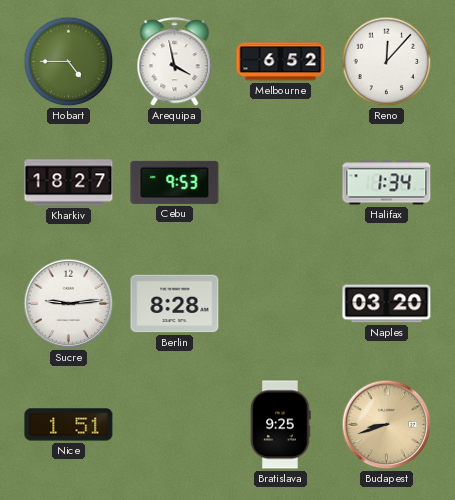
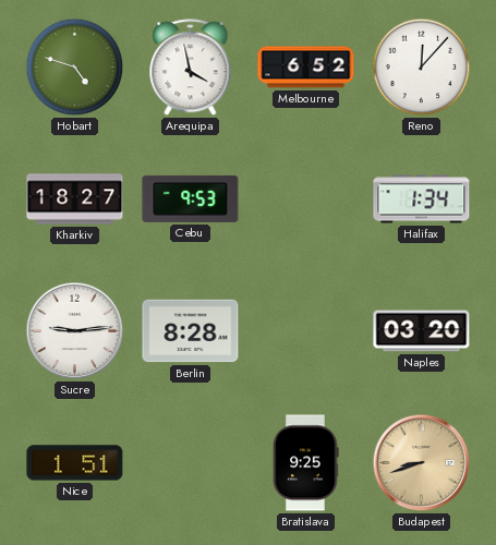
Hobart: 4:45 -> 4:48
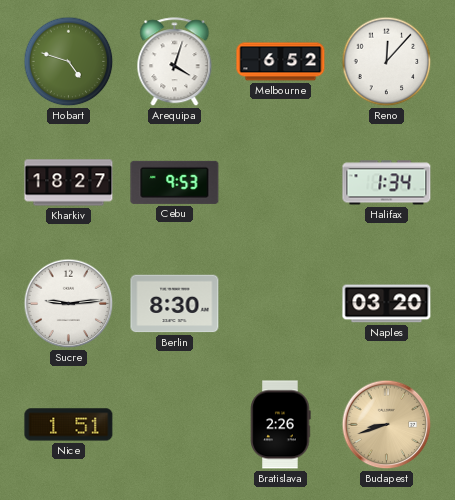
Arequipa: 3:58 -> 4:03
Berlin: 8:28 -> 8:30
Bratislava: 9:25 -> 2:26
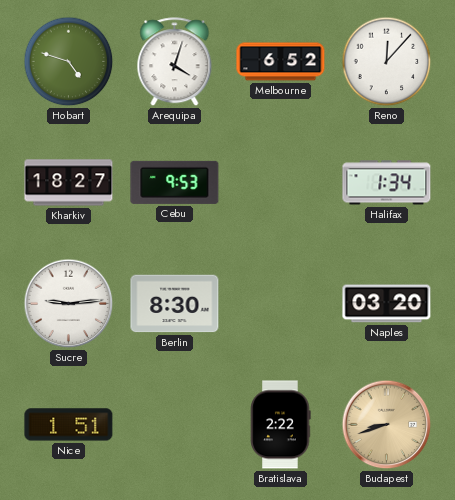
Bratislava: 2:26 -> 2:22
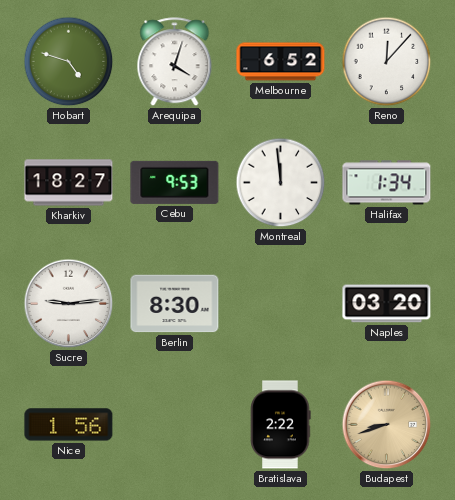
Montreal: none -> 11:59
Nice: 1:51 -> 1:56
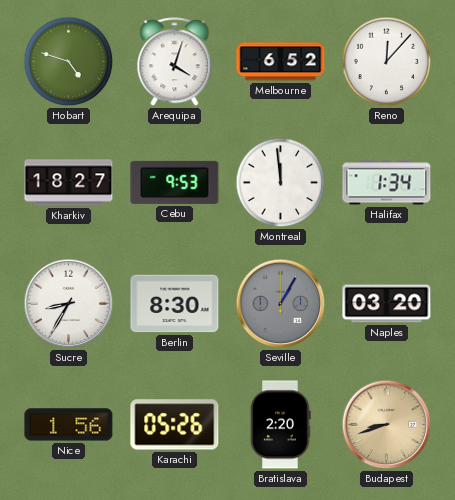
Sucre: 9:14 -> 8:35
Seville: none -> 1:05
Karachi: none -> 05:26
Bratislava: 2:22 -> 2:20
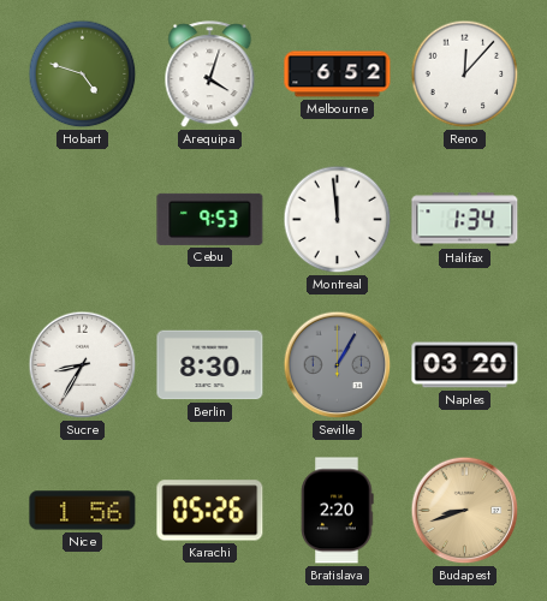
Kharkiv: 18:27 -> none
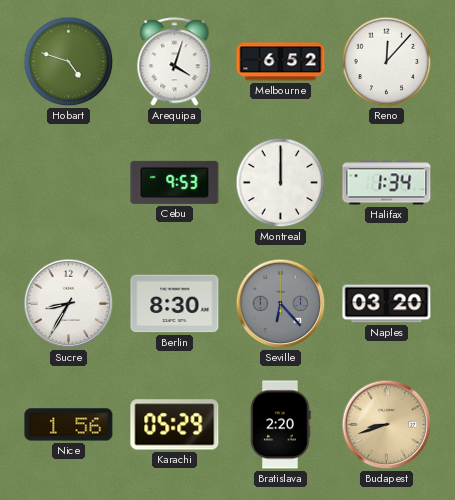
Montreal: 11:59 -> 12:00
Seville: 1:05 -> 6:23
Karachi: 05:26 -> 05:29
